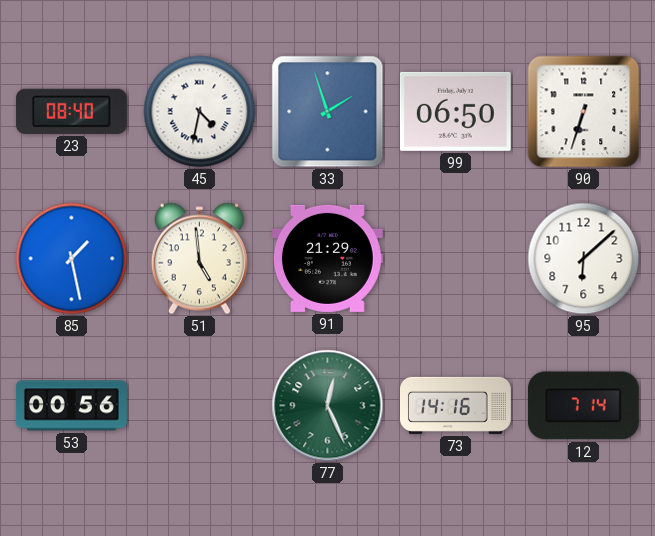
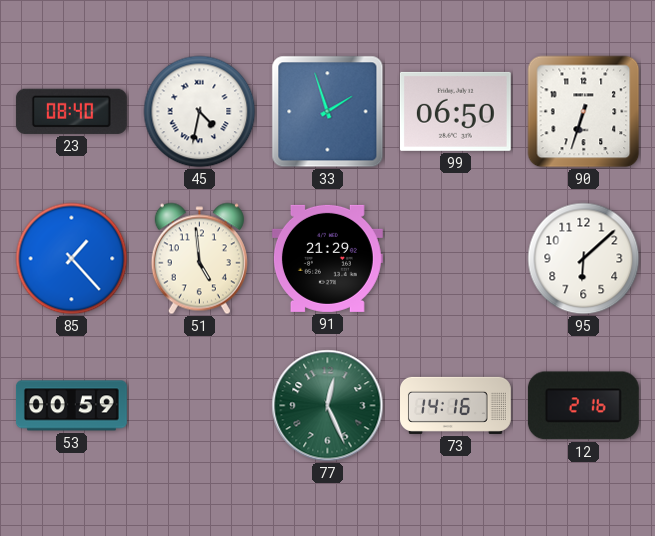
85: 1:28 -> 1:23
53: 00:56 -> 00:59
12: 7:14 -> 2:16
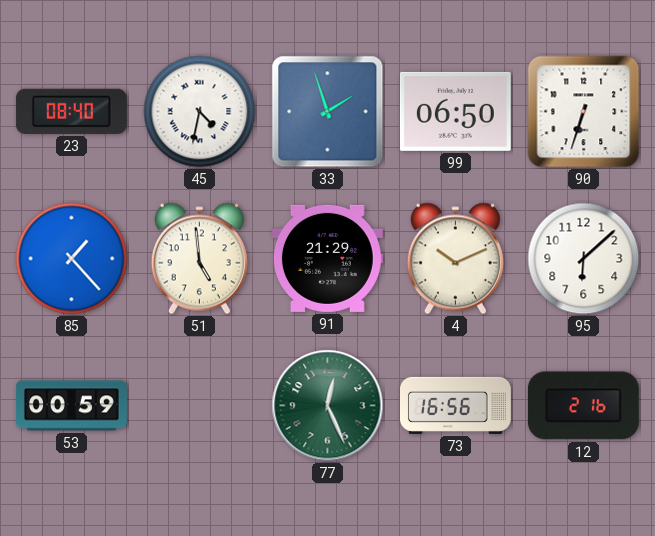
4: none -> 10:11
73: 14:16 -> 16:56
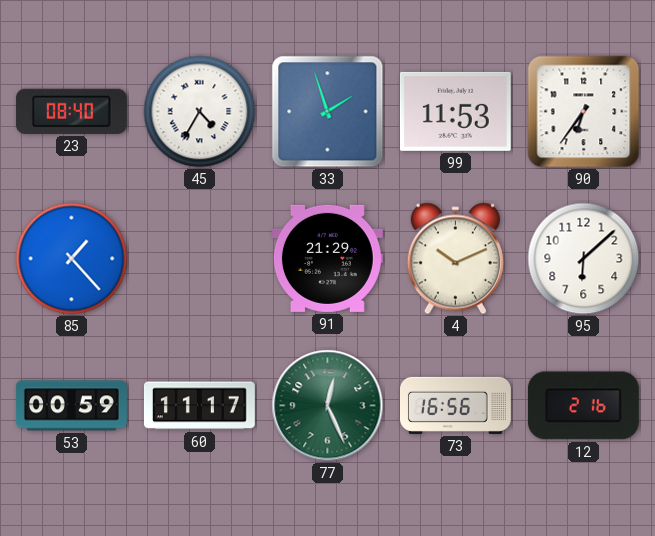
45: 4:32 -> 4:35
99: 06:50 -> 11:53
90: 6:33 -> 6:36
51: 4:59 -> none
60: none -> 11:17
